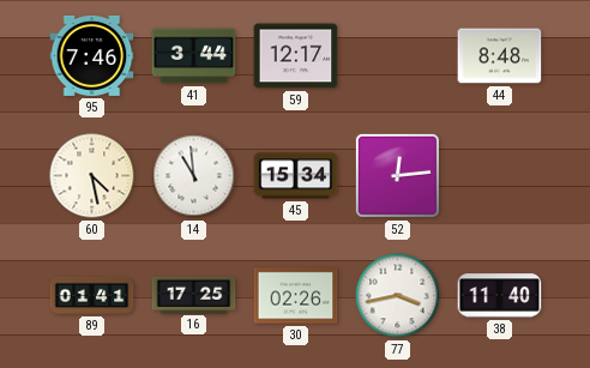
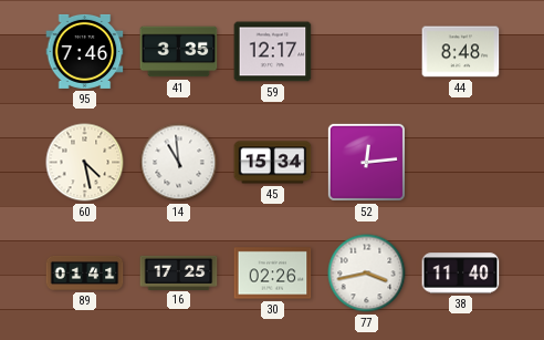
41: 3:44 -> 3:35
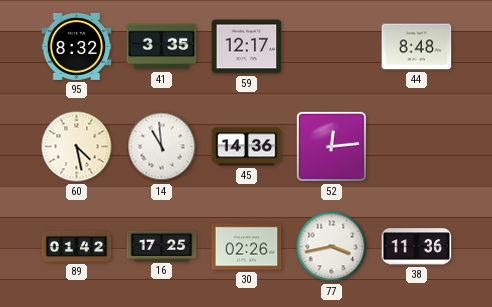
95: 7:46 -> 8:32
45: 15:34 -> 14:36
89: 01:41 -> 01:42
38: 11:40 -> 11:36
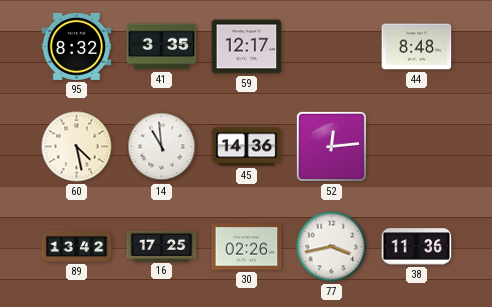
89: 01:42 -> 13:42
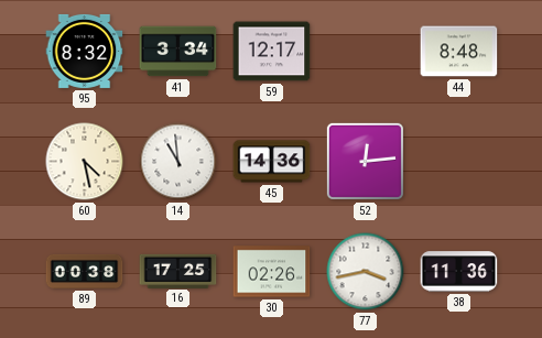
41: 3:35 -> 3:34
89: 13:42 -> 00:38
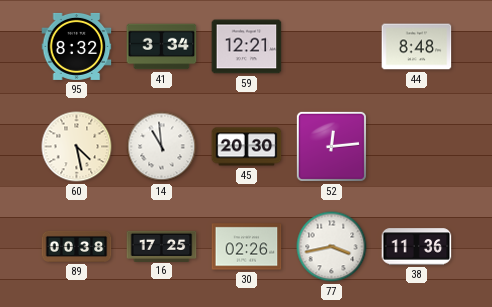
59: 12:17 -> 12:21
45: 14:36 -> 20:30
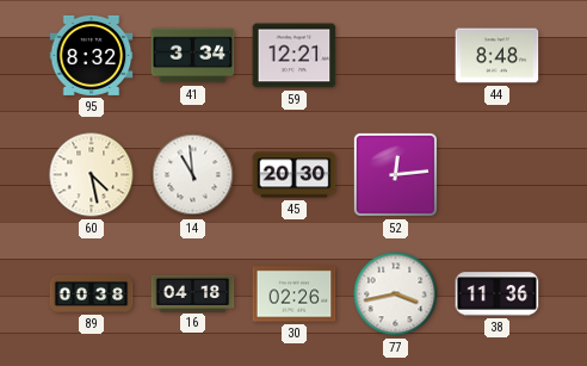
16: 17:25 -> 04:18
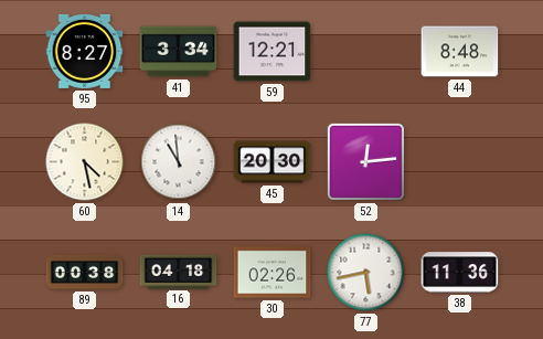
95: 8:32 -> 8:27
77: 3:43 -> 5:43
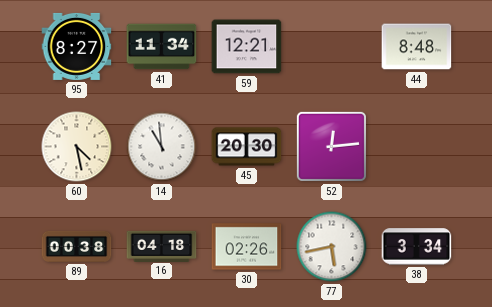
41: 3:34 -> 11:34
38: 11:36 -> 3:34
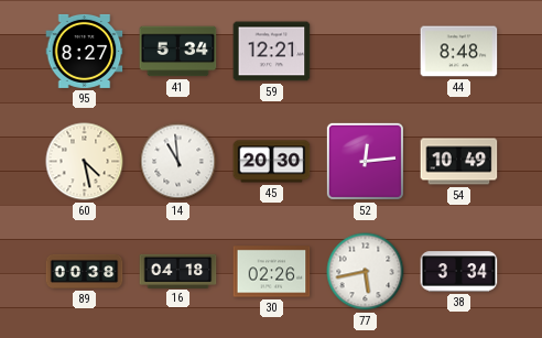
41: 11:34 -> 5:34
54: none -> 10:49
